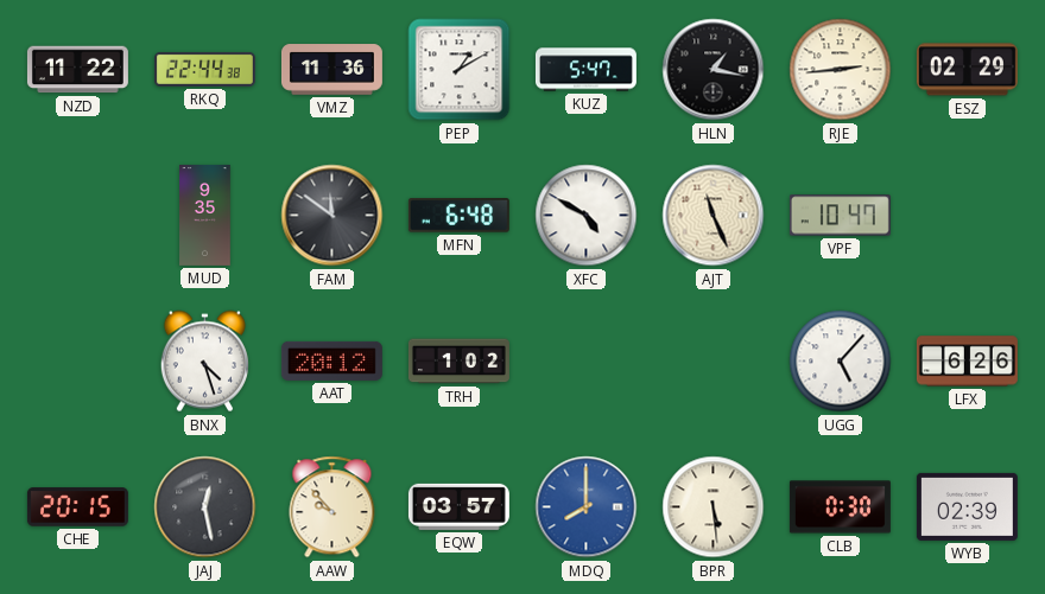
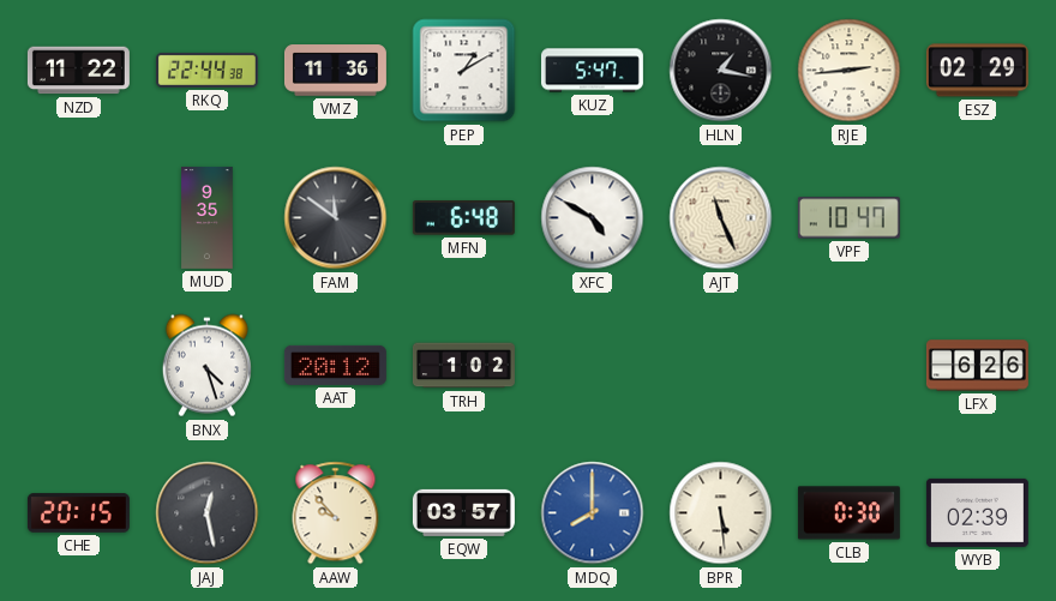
UGG: 5:07 -> none
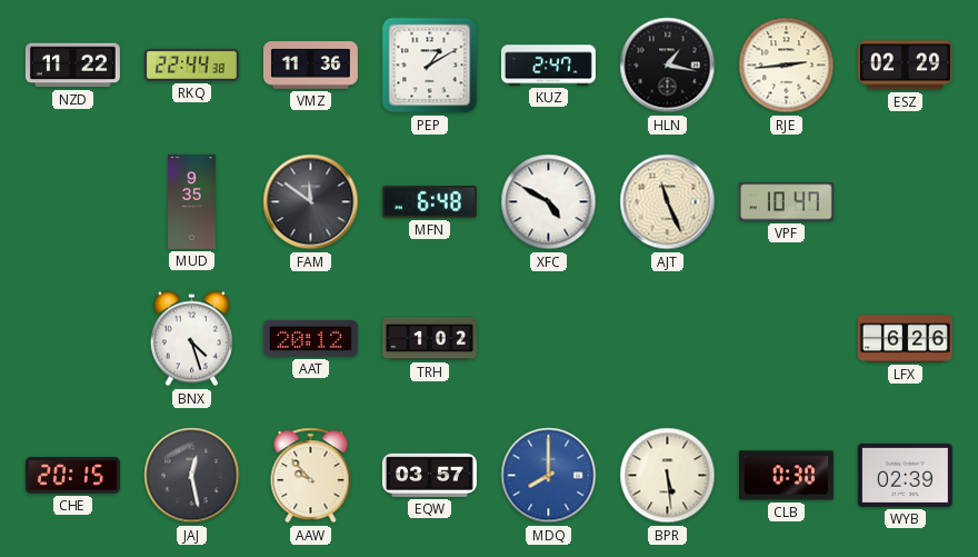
KUZ: 5:47 -> 2:47
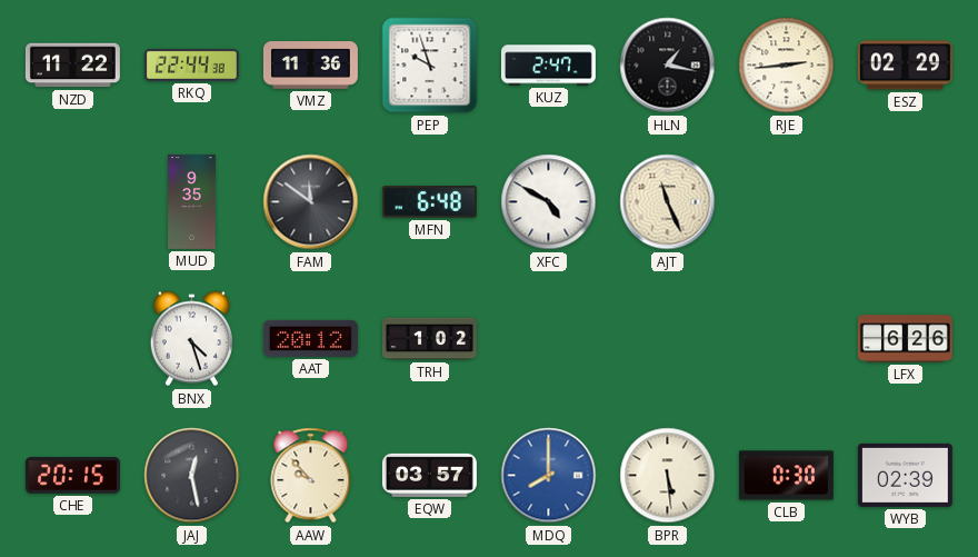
PEP: 1:10 -> 9:57
VPF: 10:47 -> none
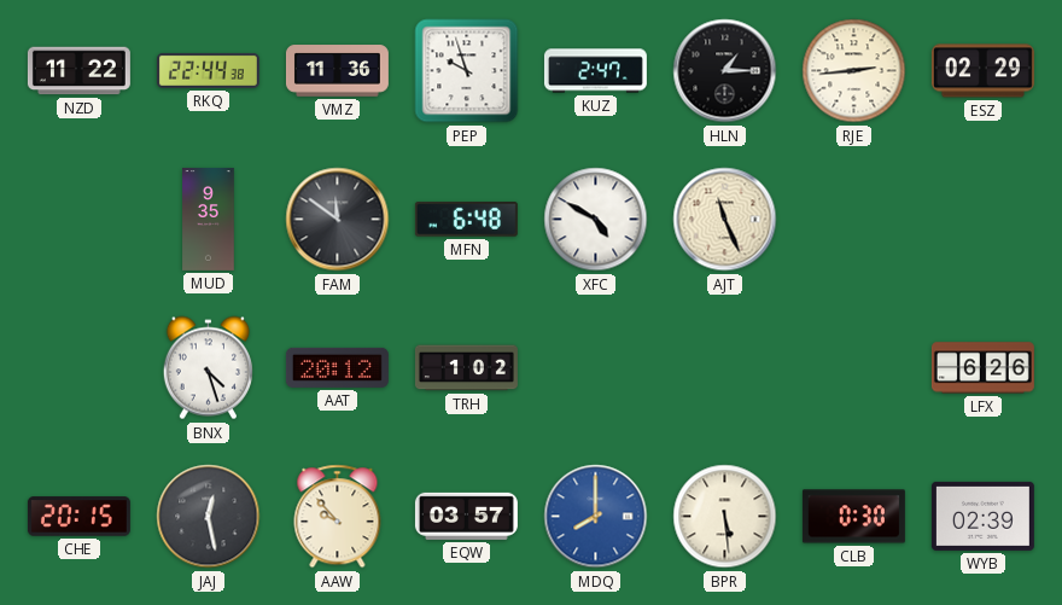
HLN: 1:17 -> 1:15
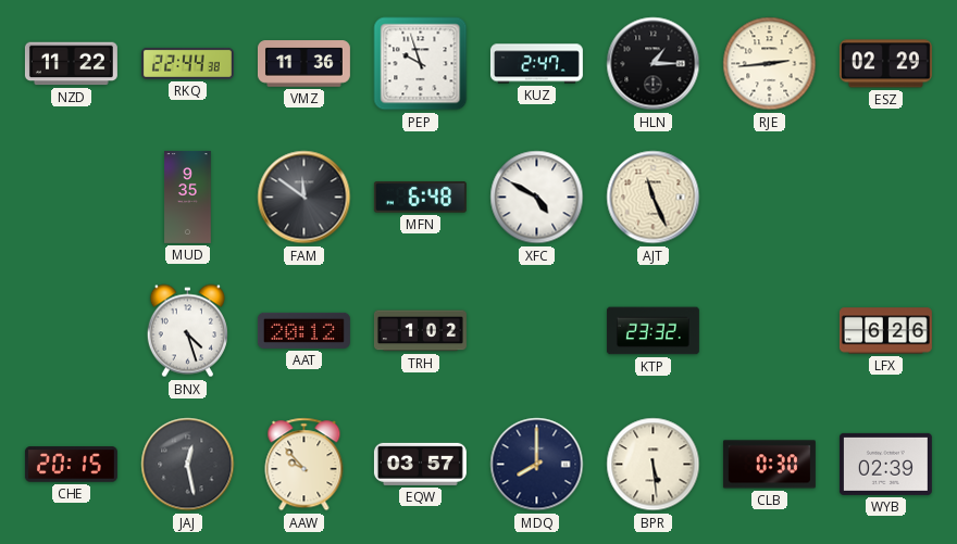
KTP: none -> 23:32
MDQ dial: blue -> navy
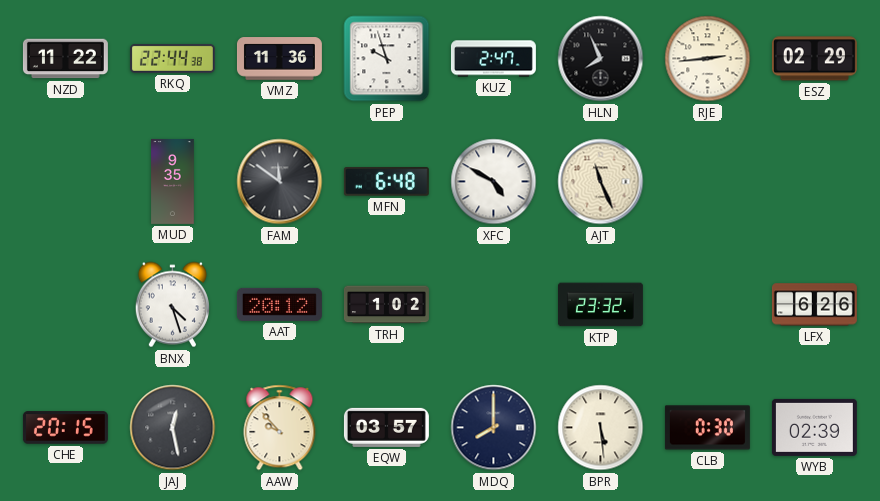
HLN: 1:15 -> 7:56
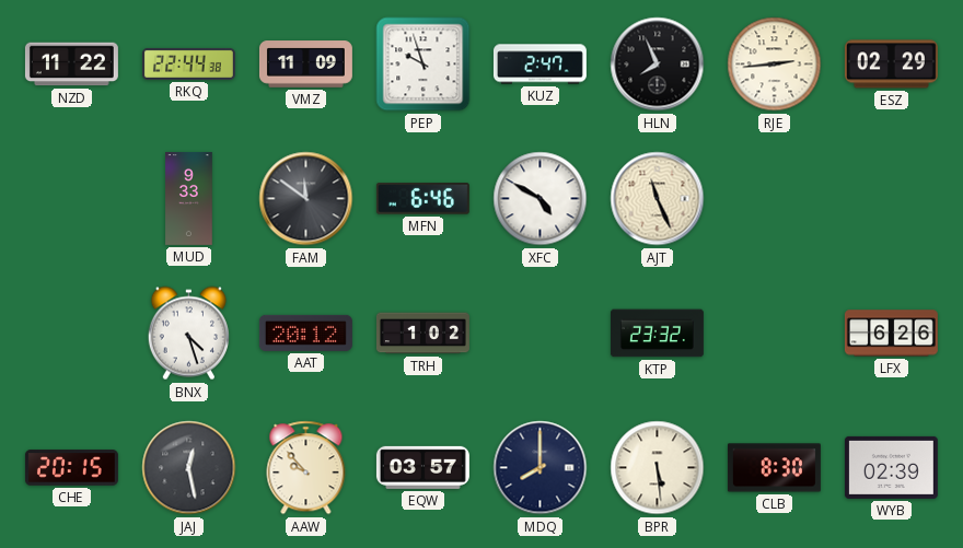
VMZ: 11:36 -> 11:09
MUD: 9:35 -> 9:33
MFN: 6:48 -> 6:46
CLB: 0:30 -> 8:30
